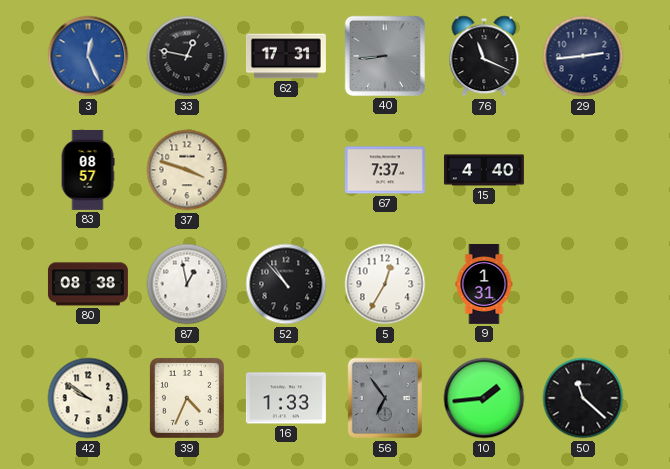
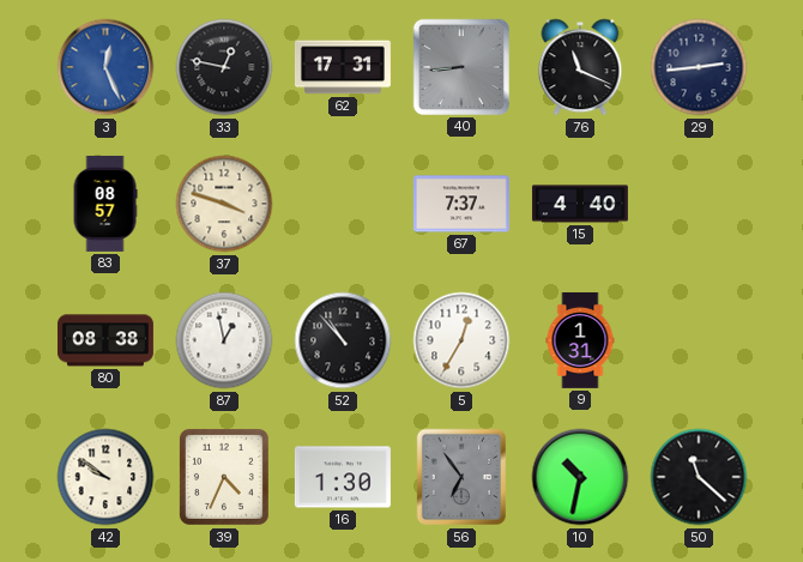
16: 1:33 -> 1:30
10: 1:44 -> 10:32
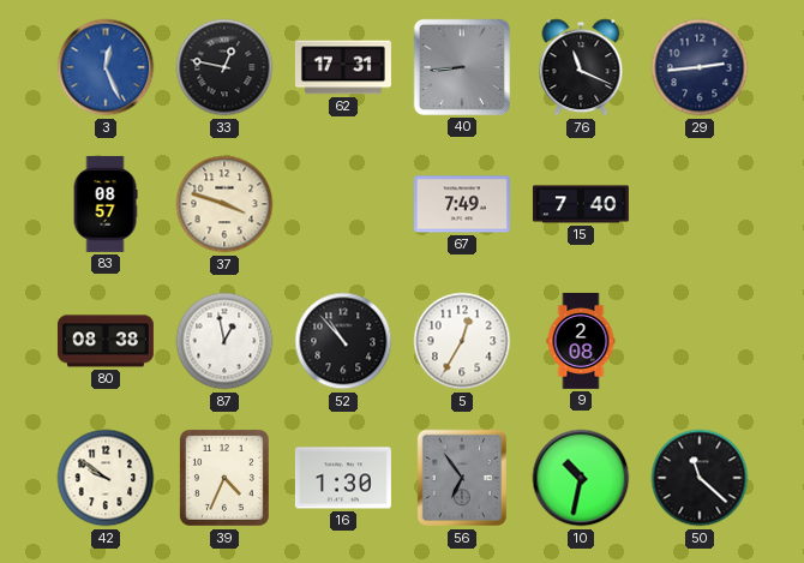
67: 7:37 -> 7:49
15: 4:40 -> 7:40
9: 1:31 -> 2:08
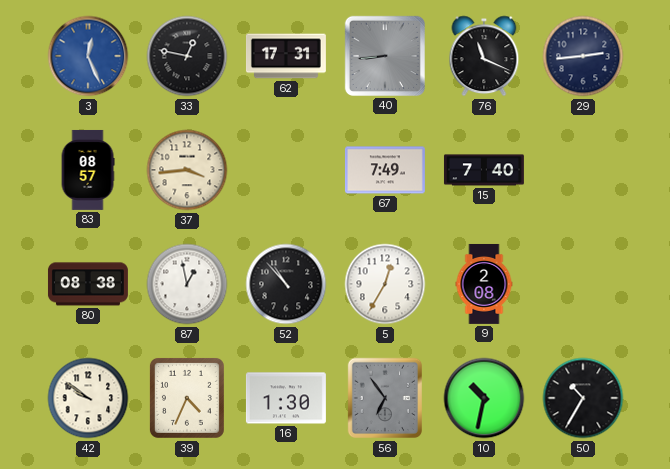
37: 3:48 -> 3:44
50: 11:22 -> 10:35
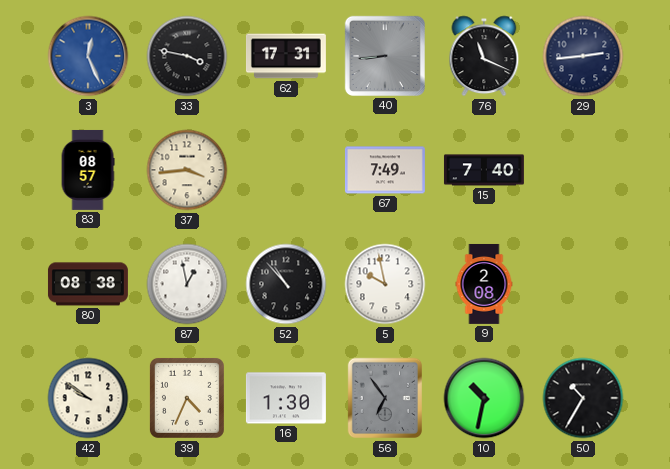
33: 12:47 -> 3:47
5: 12:35 -> 9:58
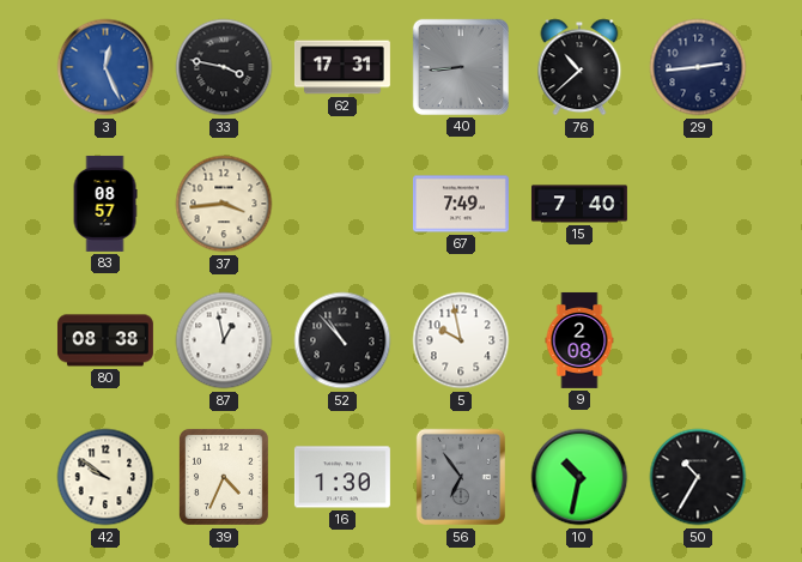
76: 11:19 -> 10:38
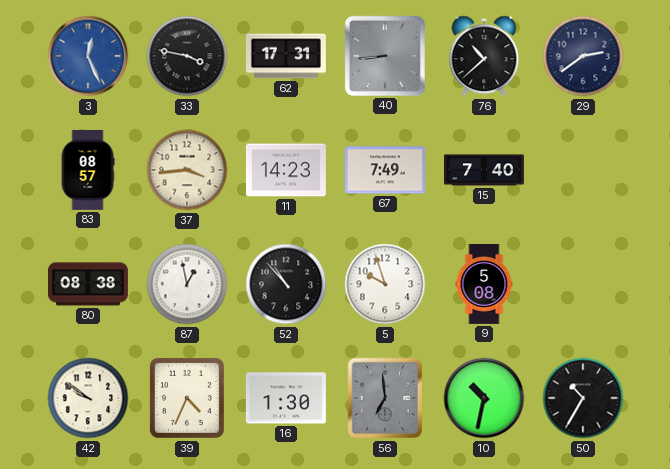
29: 2:44 -> 2:39
11: none -> 14:23
5: 9:58 -> 9:57
9: 2:08 -> 5:08
56: 6:54 -> 6:59
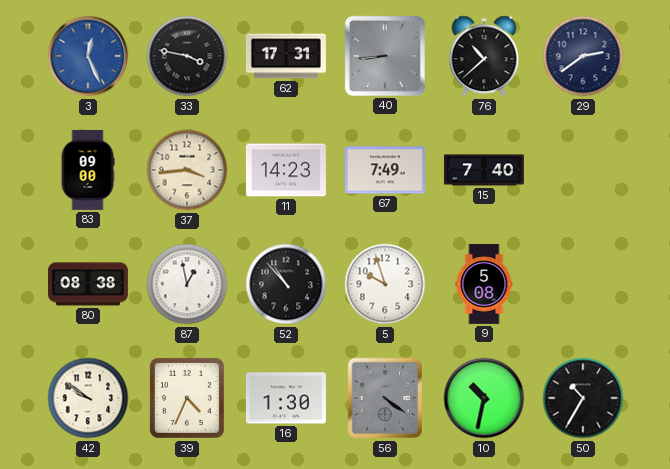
83: 08:57 -> 09:00
56: 6:59 -> 4:21
